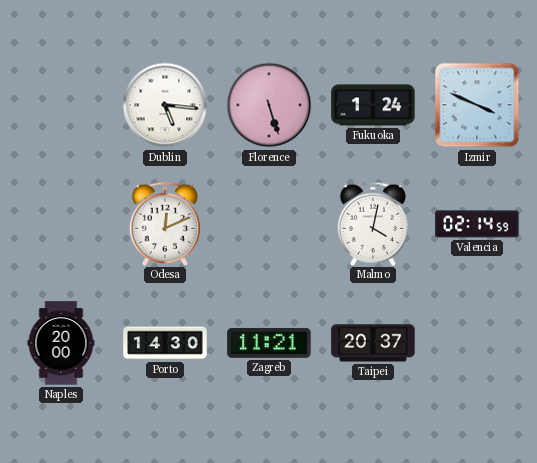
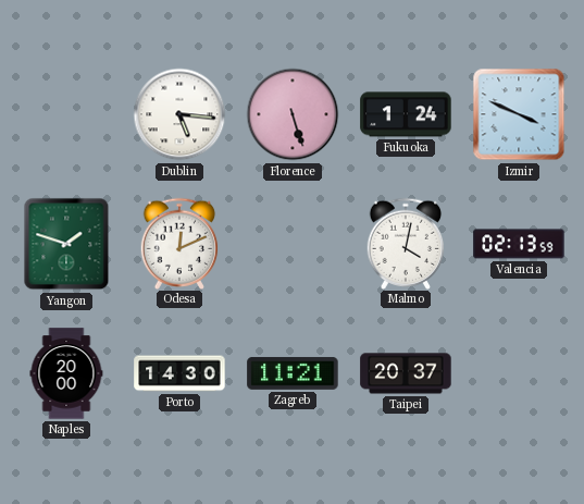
Yangon: none -> 1:48
Valencia: 02:14 -> 02:13
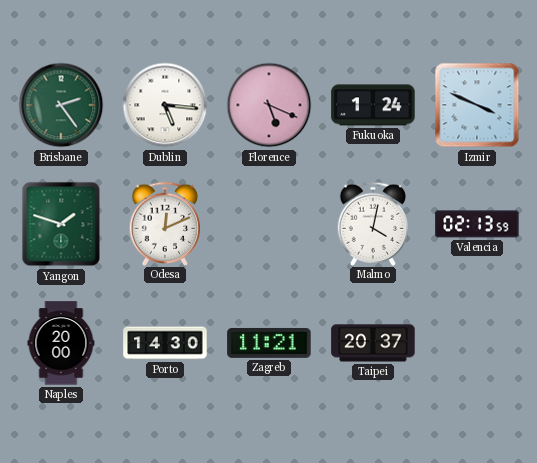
Brisbane: none -> 2:24
Florence: 5:27 -> 5:19
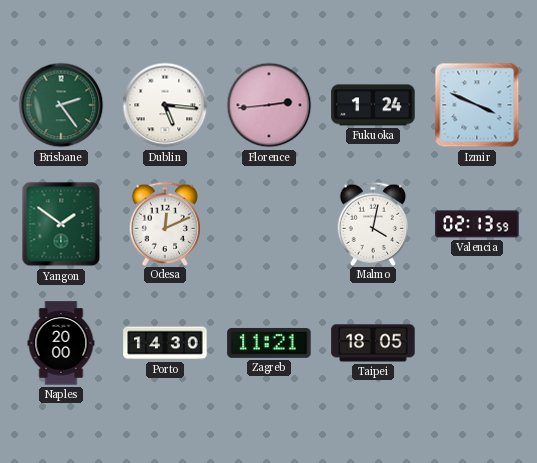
Florence: 5:19 -> 2:44
Yangon: 1:48 -> 1:51
Taipei: 20:37 -> 18:05
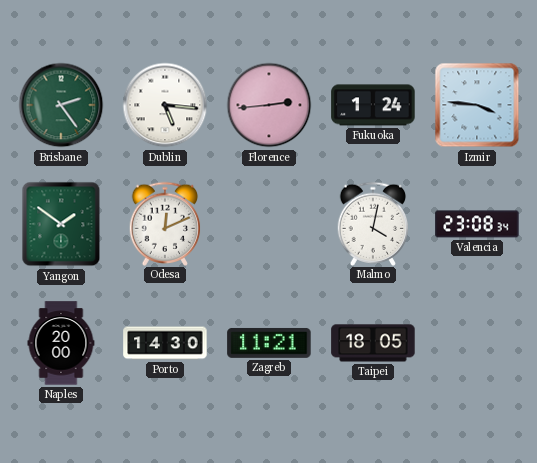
Izmir: 3:49 -> 3:46
Valencia: 02:13 -> 23:08
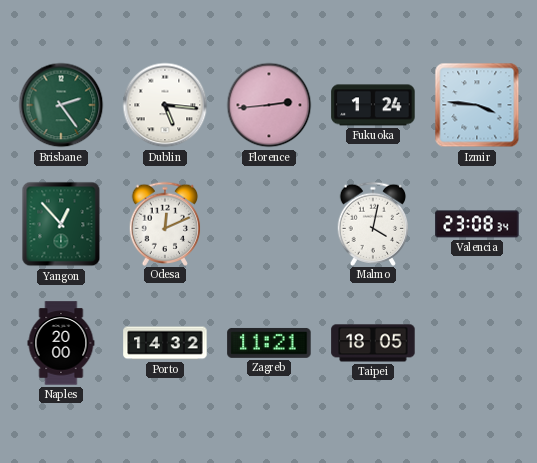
Yangon: 1:51 -> 12:53
Porto: 14:30 -> 14:32
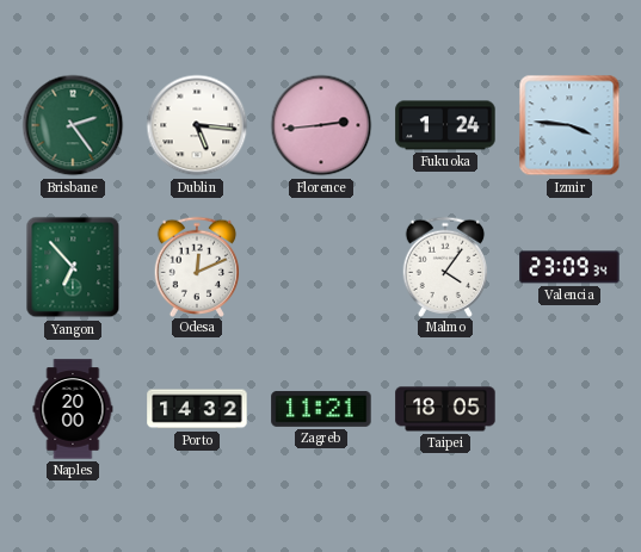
Yangon: 12:53 -> 6:53
Malmo: 4:02 -> 4:06
Valencia: 23:08 -> 23:09
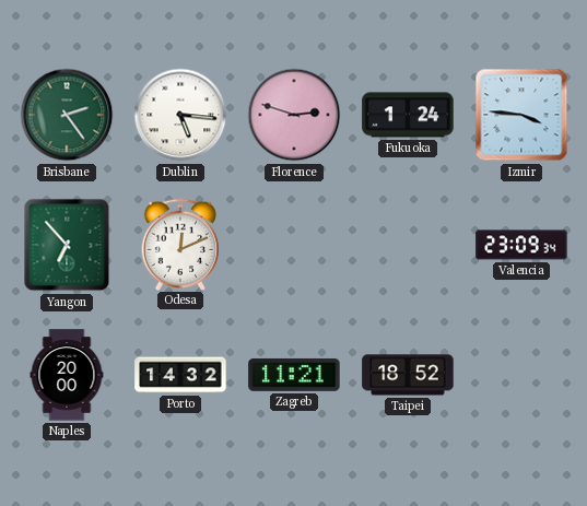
Florence: 2:44 -> 2:48
Malmo: 4:06 -> none
Taipei: 18:05 -> 18:52
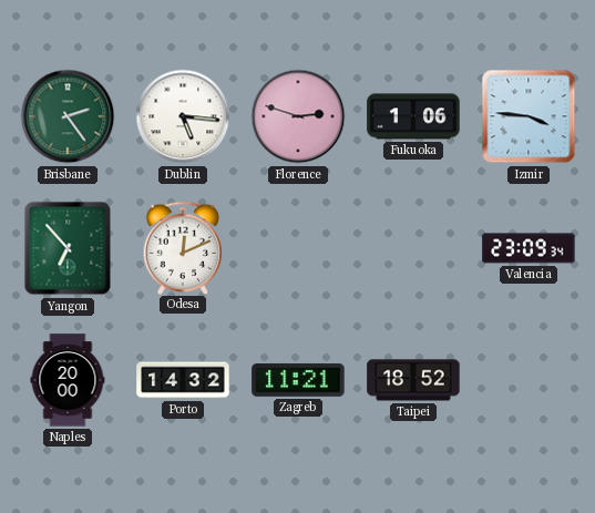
Fukuoka: 1:24 -> 1:06
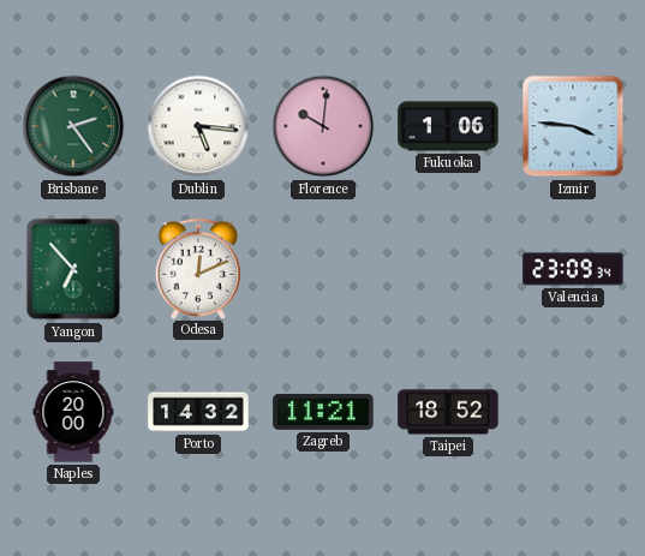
Florence: 2:48 -> 10:01
